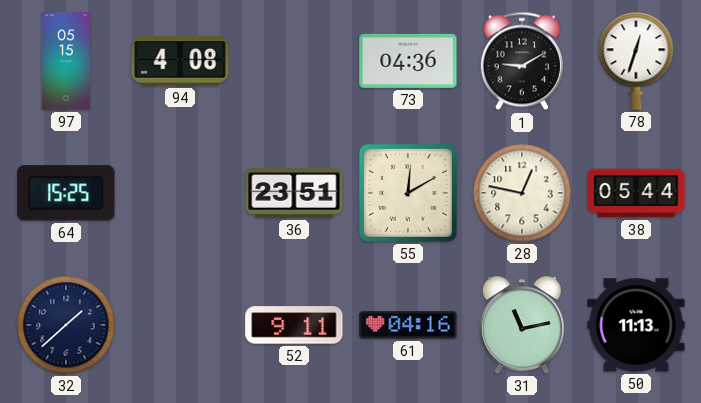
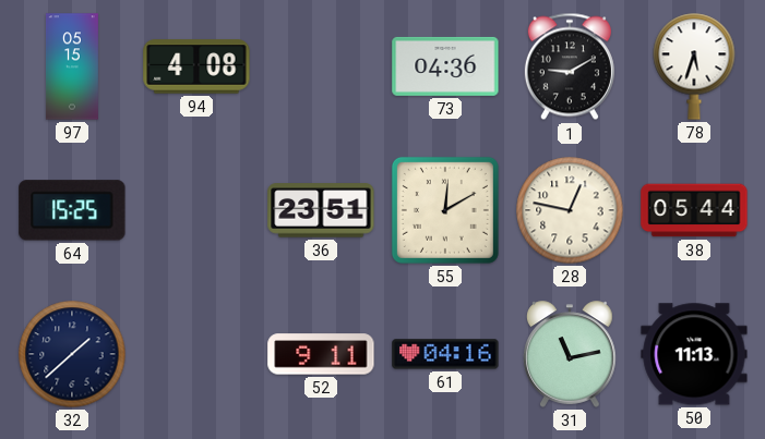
78: 12:33 -> 5:33
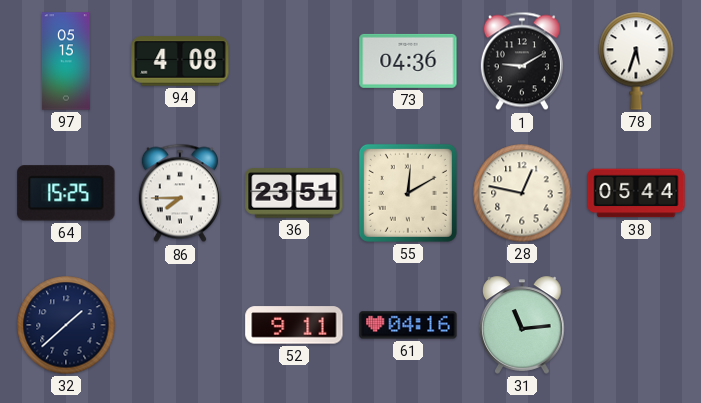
86: none -> 7:45
31: 11:13 -> 11:14
50: 11:13 -> none
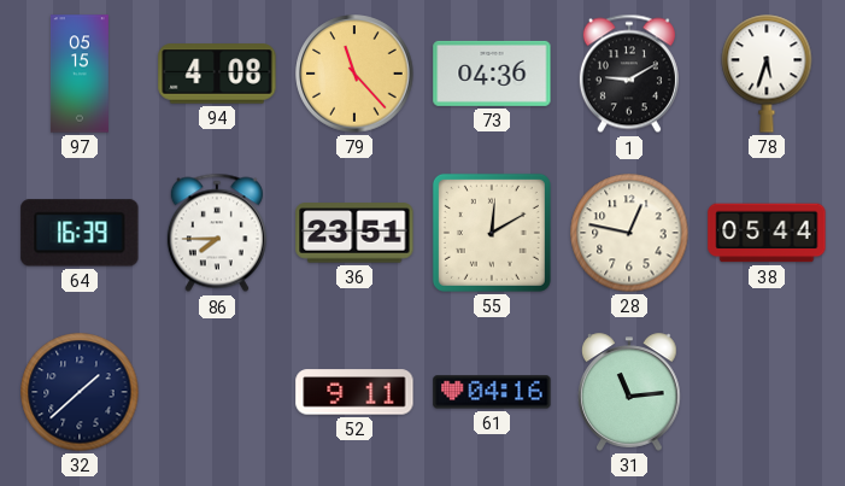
79: none -> 11:23
64: 15:25 -> 16:39
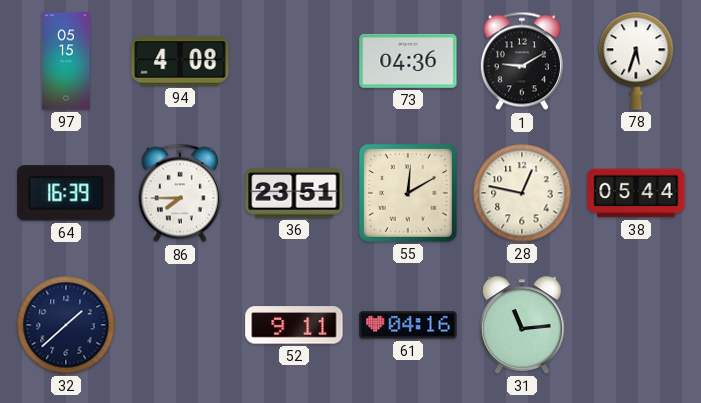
79: 11:23 -> none
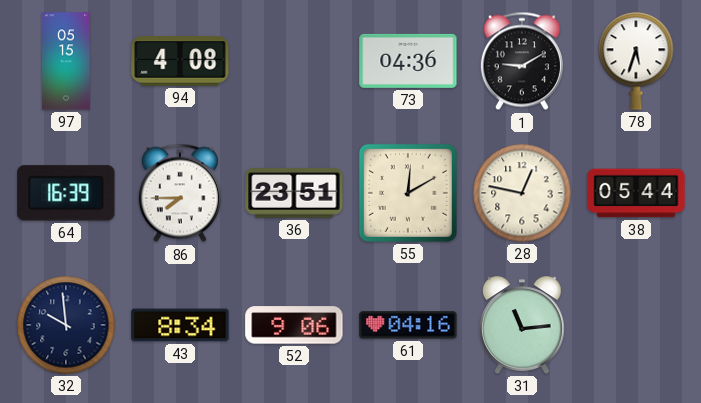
32: 1:38 -> 9:59
43: none -> 8:34
52: 9:11 -> 9:06
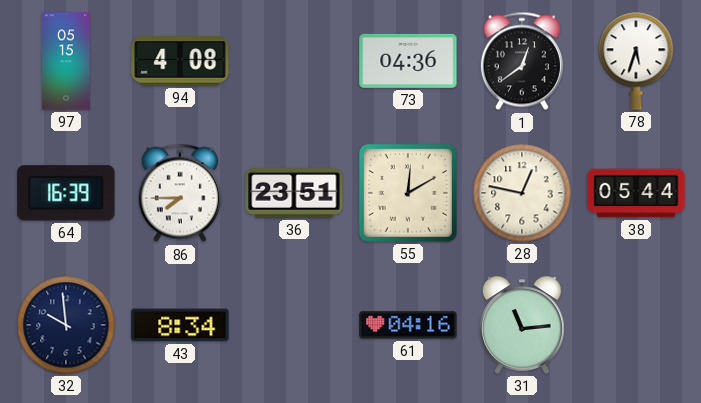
1: 9:10 -> 12:39
52: 9:06 -> none
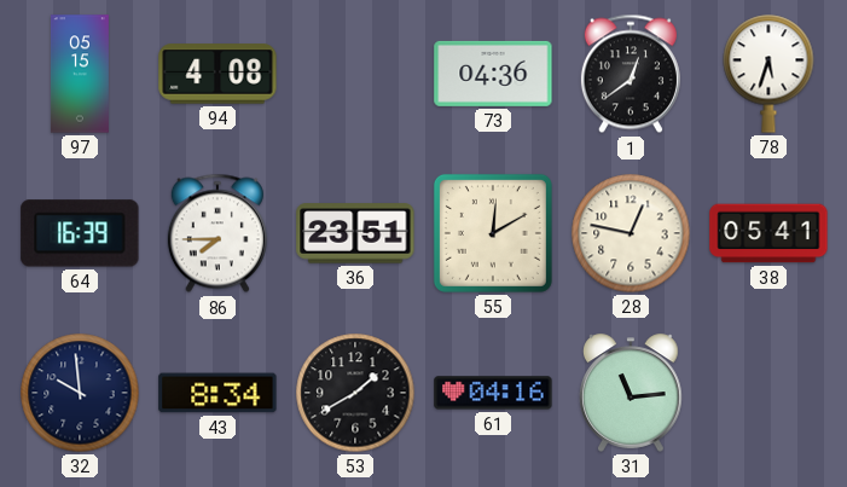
38: 05:44 -> 05:41
53: none -> 1:40
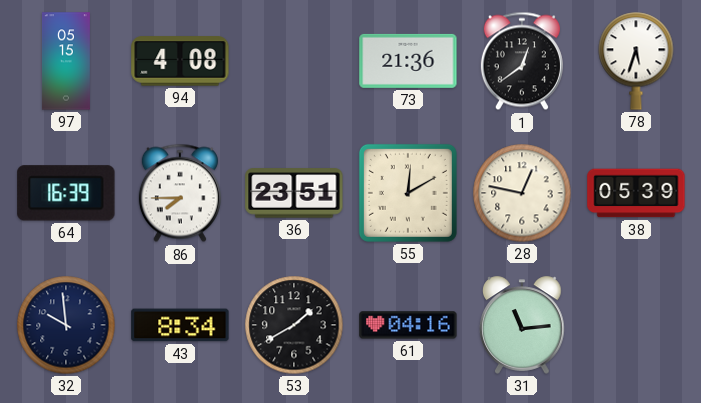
73: 04:36 -> 21:36
38: 05:41 -> 05:39
